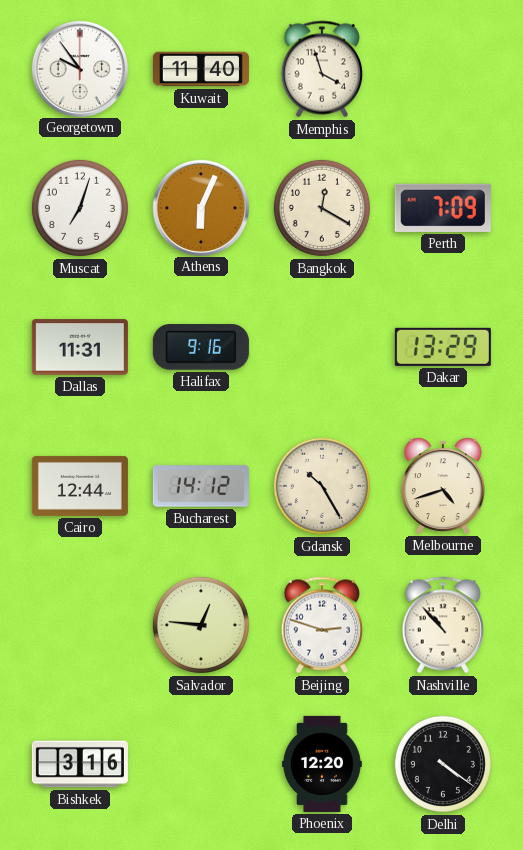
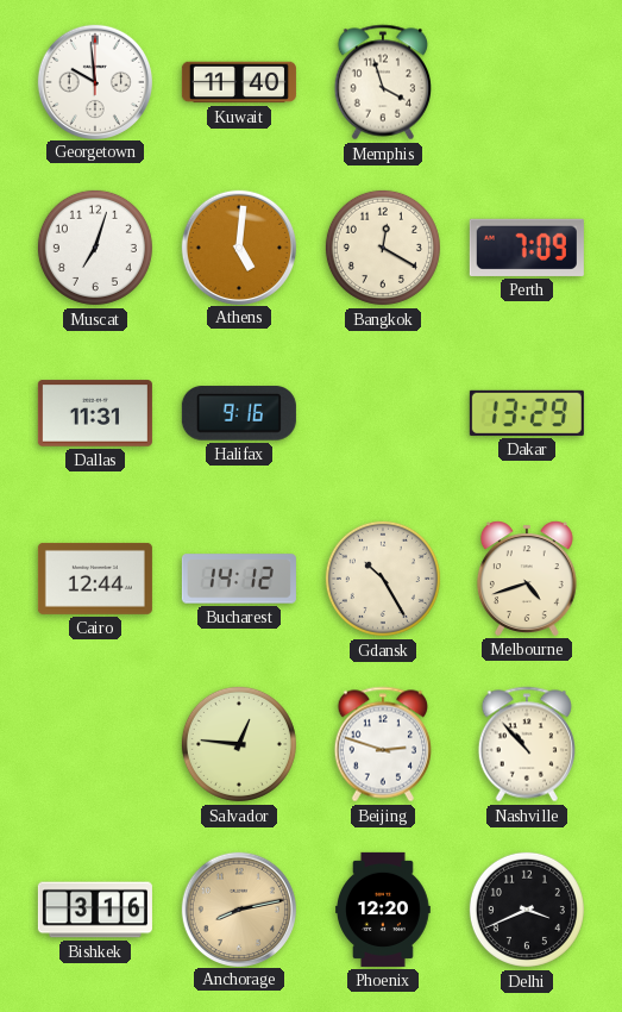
Georgetown: 9:54 -> 9:59
Athens: 6:04 -> 5:01
Anchorage: none -> 8:13
Delhi: 4:21 -> 3:41
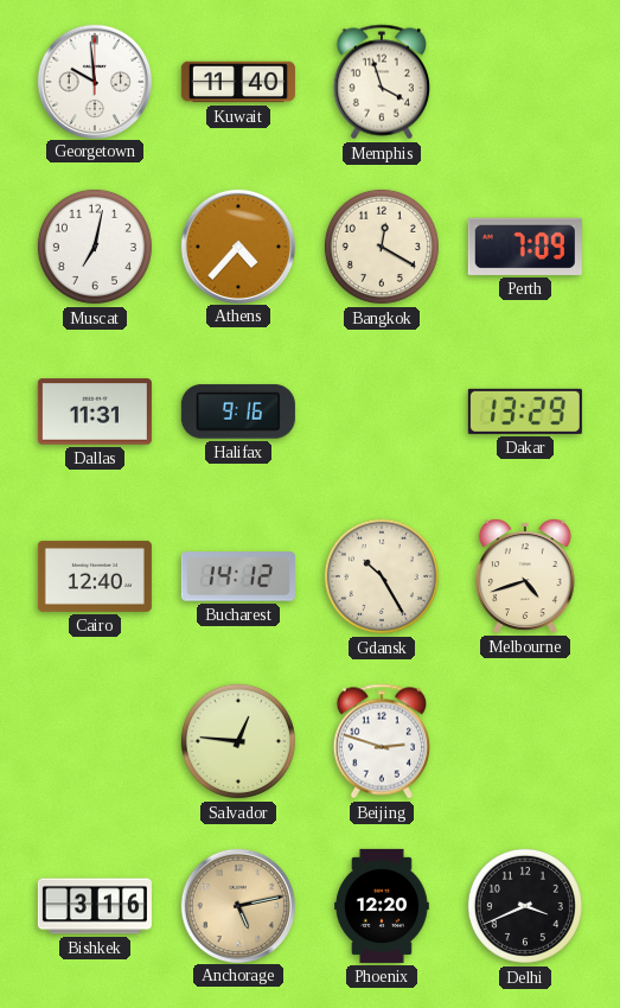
Muscat: 7:03 -> 7:02
Athens: 5:01 -> 4:37
Cairo: 12:44 -> 12:40
Nashville: 10:53 -> none
Anchorage: 8:13 -> 5:13
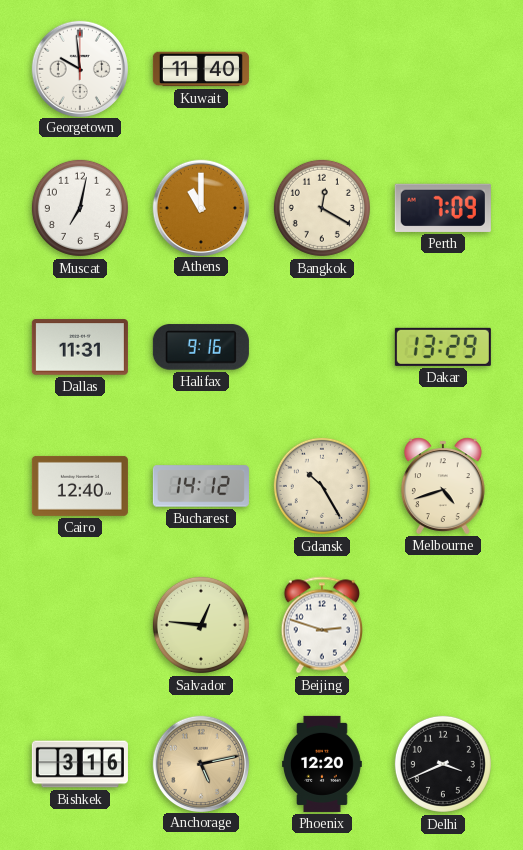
Memphis: 3:57 -> none
Athens: 4:37 -> 11:00
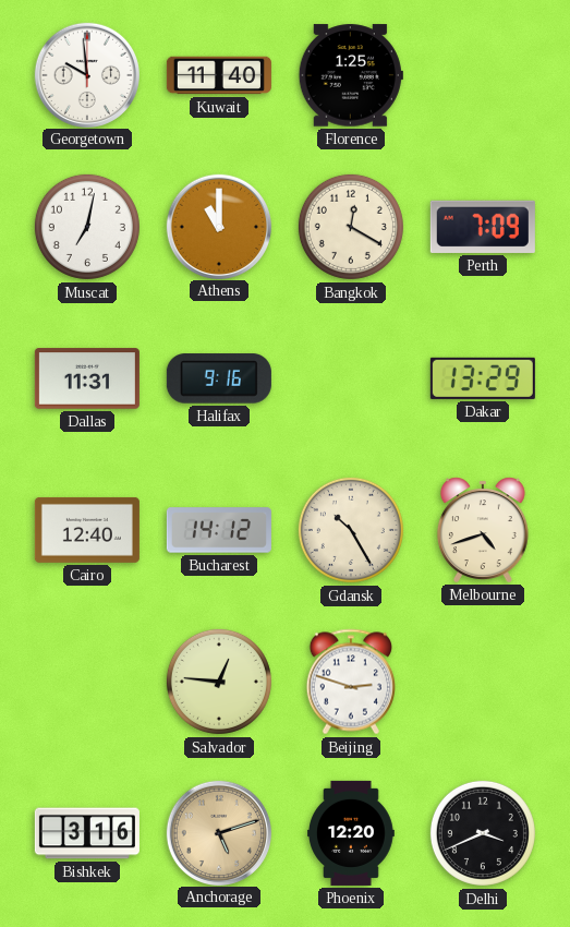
Florence: none -> 1:25
Anchorage: 5:13 -> 5:12
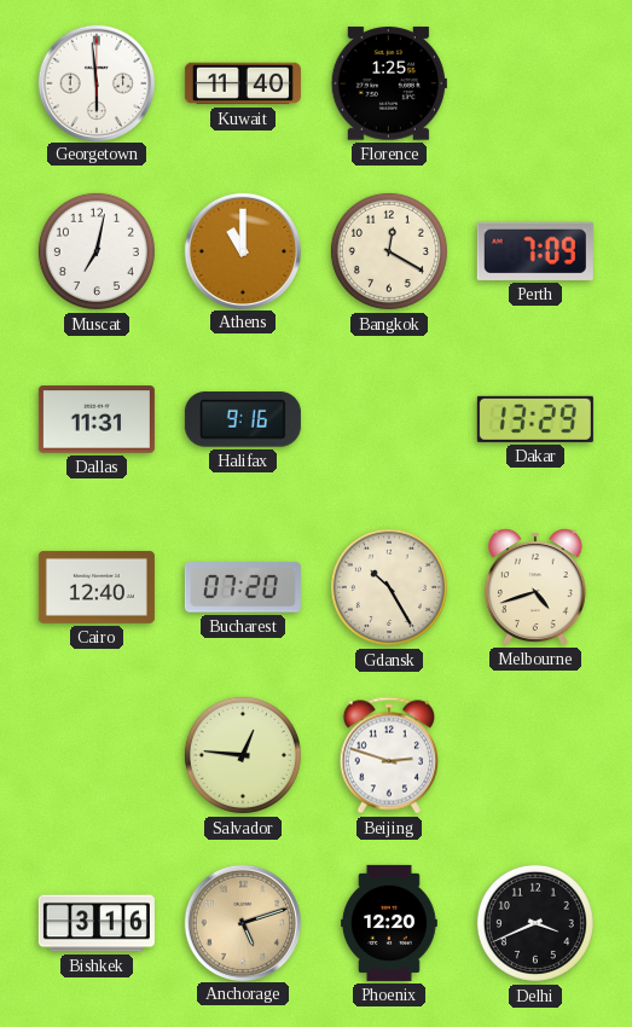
Georgetown: 9:59 -> 5:59
Bucharest: 14:12 -> 07:20
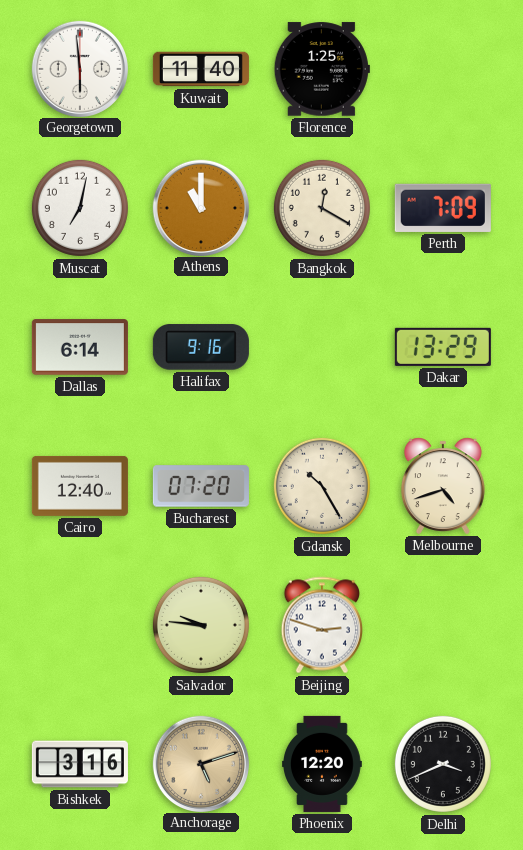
Dallas: 11:31 -> 6:14
Salvador: 12:46 -> 9:46
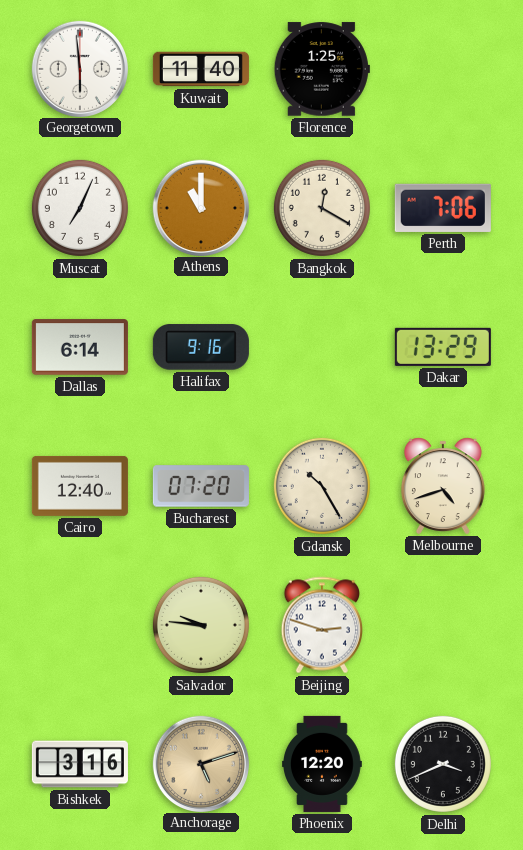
Muscat: 7:02 -> 7:04
Perth: 7:09 -> 7:06
